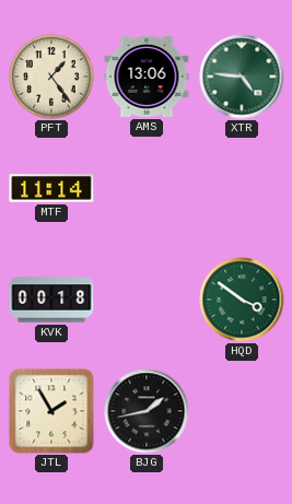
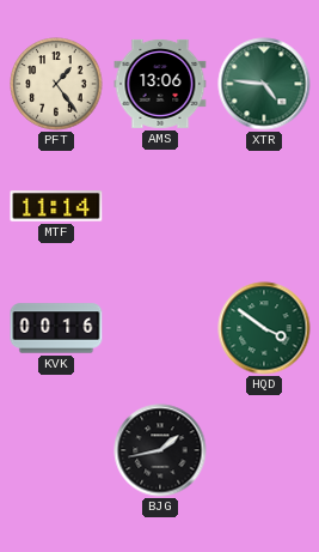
KVK: 00:18 -> 00:16
JTL: 1:55 -> none
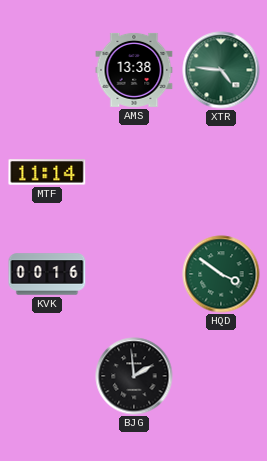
PFT: 1:24 -> none
AMS: 13:06 -> 13:38
BJG: 1:43 -> 1:59
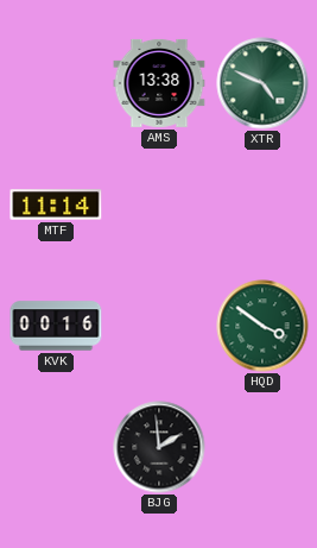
XTR: 4:46 -> 4:49
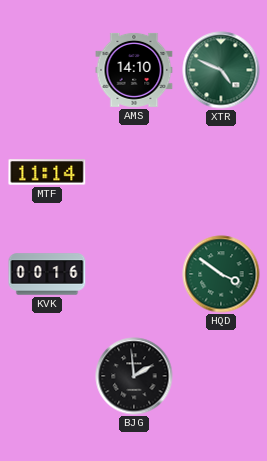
AMS: 13:38 -> 14:10
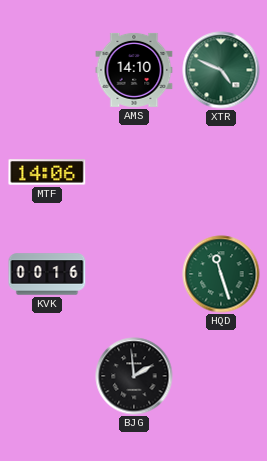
MTF: 11:14 -> 14:06
HQD: 3:51 -> 11:27
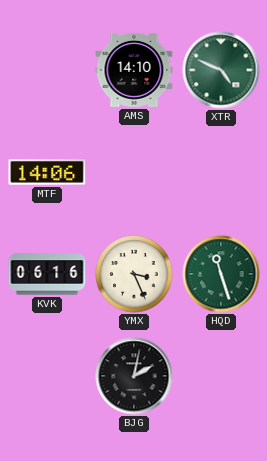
KVK: 00:16 -> 06:16
YMX: none -> 3:26
BJG: 1:59 -> 2:02
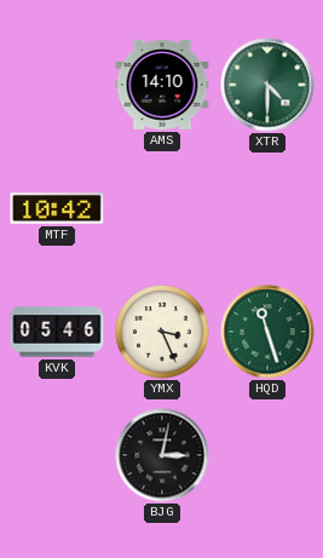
XTR: 4:49 -> 4:30
MTF: 14:06 -> 10:42
KVK: 06:16 -> 05:46
BJG: 2:02 -> 3:02
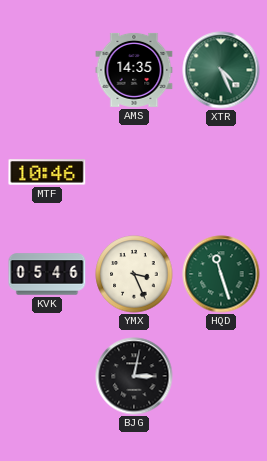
AMS: 14:10 -> 14:35
XTR: 4:30 -> 4:26
MTF: 10:42 -> 10:46
